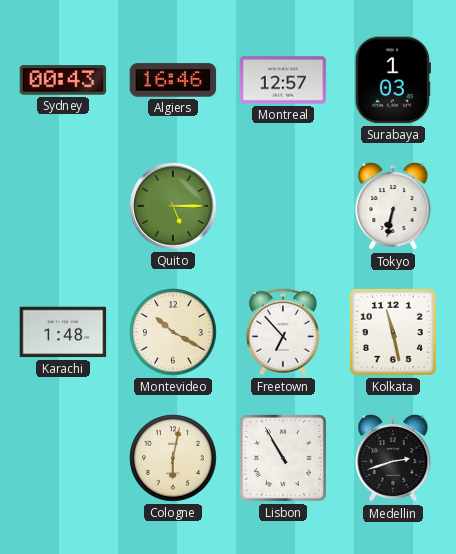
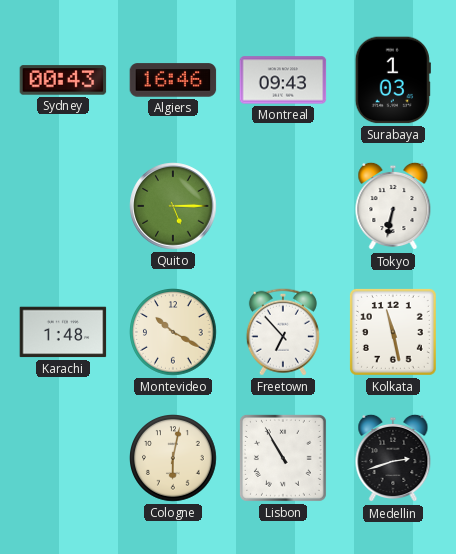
Montreal: 12:57 -> 09:43
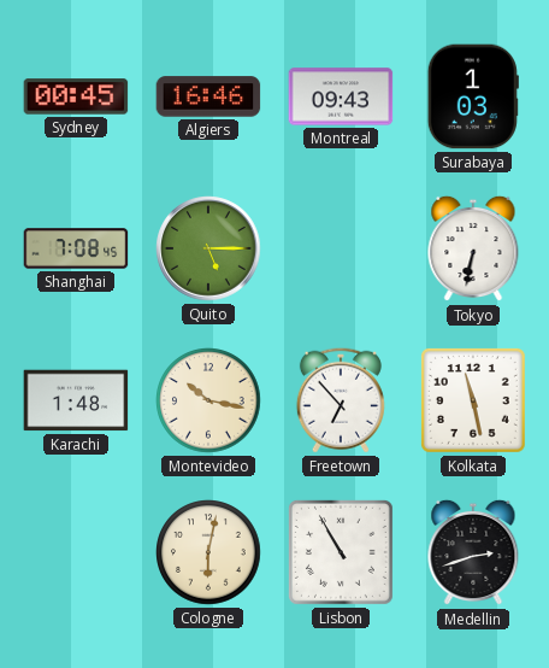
Sydney: 00:43 -> 00:45
Shanghai: none -> 7:08
Montevideo: 10:20 -> 10:17
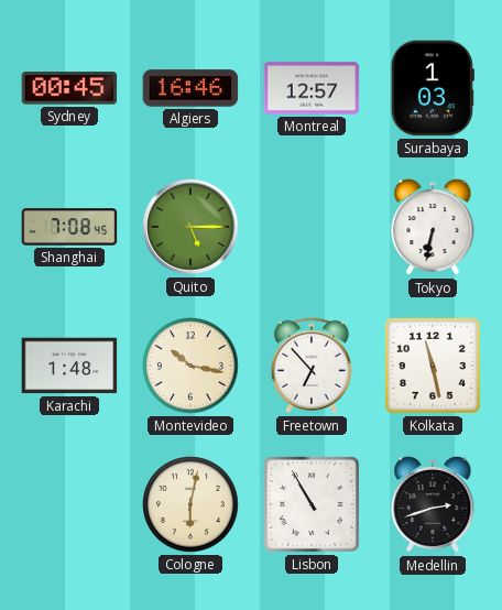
Montreal: 09:43 -> 12:57
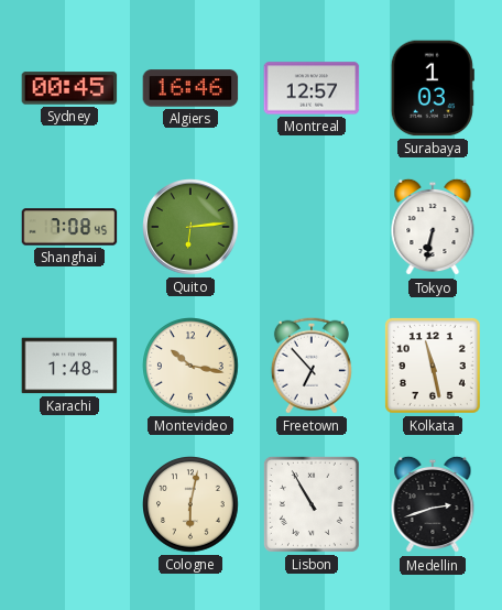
Quito: 5:15 -> 6:14
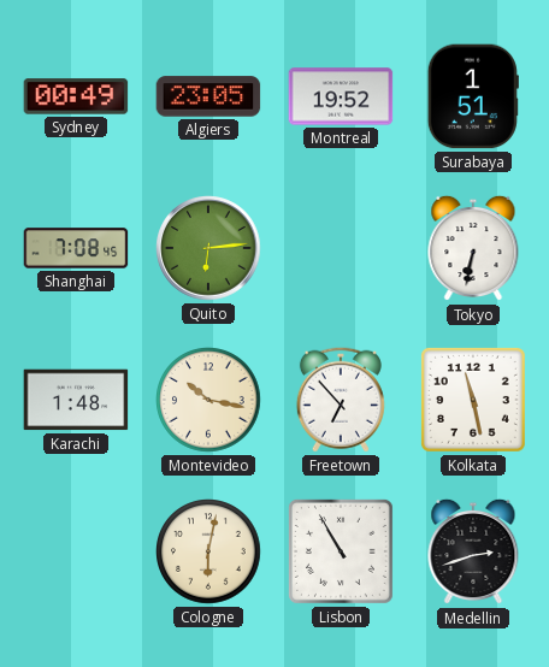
Sydney: 00:45 -> 00:49
Algiers: 16:46 -> 23:05
Montreal: 12:57 -> 19:52
Surabaya: 1:03 -> 1:51
